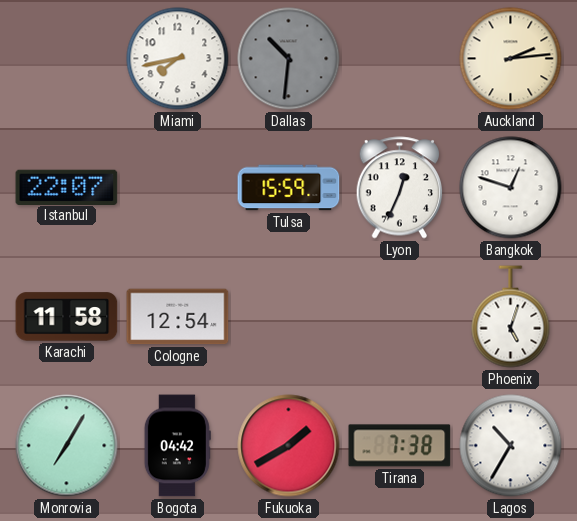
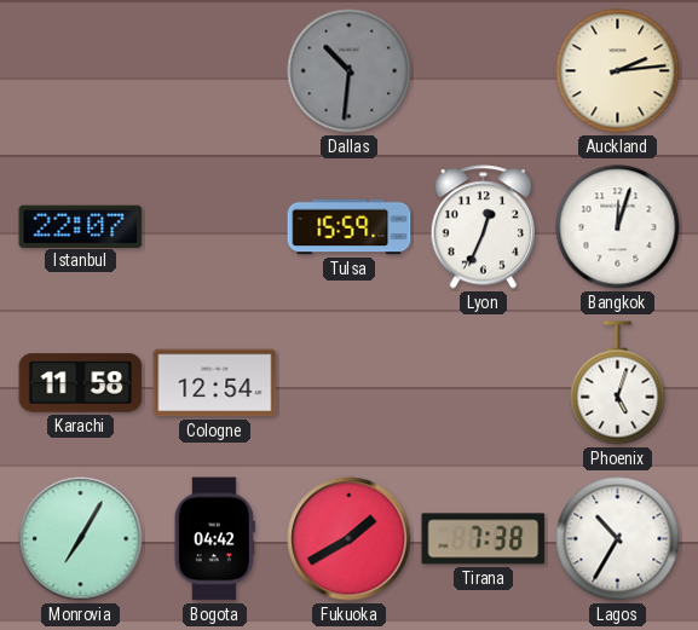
Miami: 7:43 -> none
Bangkok: 12:48 -> 12:03
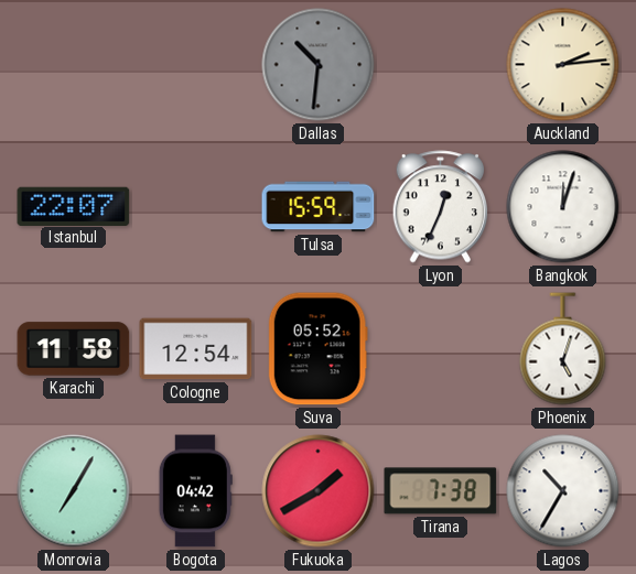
Suva: none -> 05:52
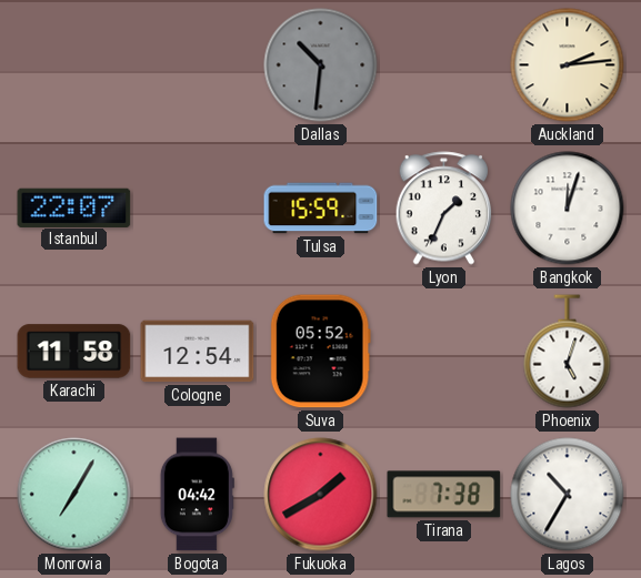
Lyon: 12:34 -> 1:34
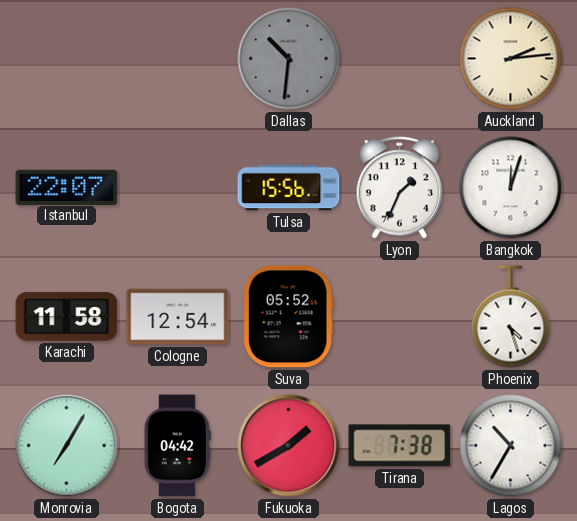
Tulsa: 15:59 -> 15:56
Phoenix: 5:03 -> 4:27
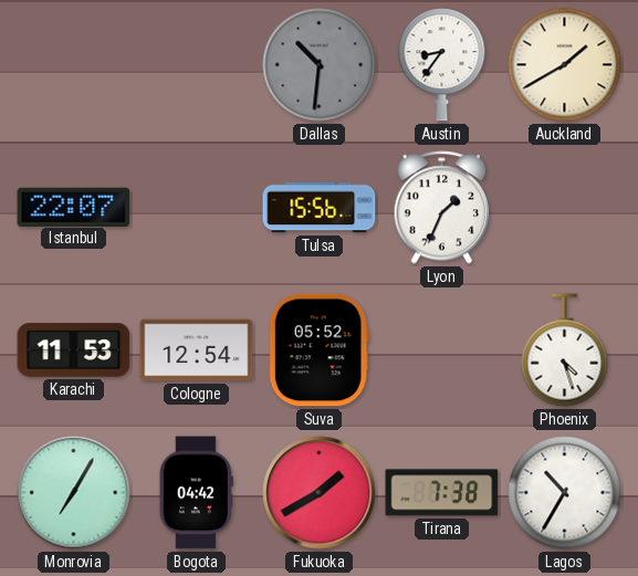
Austin: none -> 8:36
Auckland: 2:14 -> 1:40
Bangkok: 12:03 -> none
Karachi: 11:58 -> 11:53
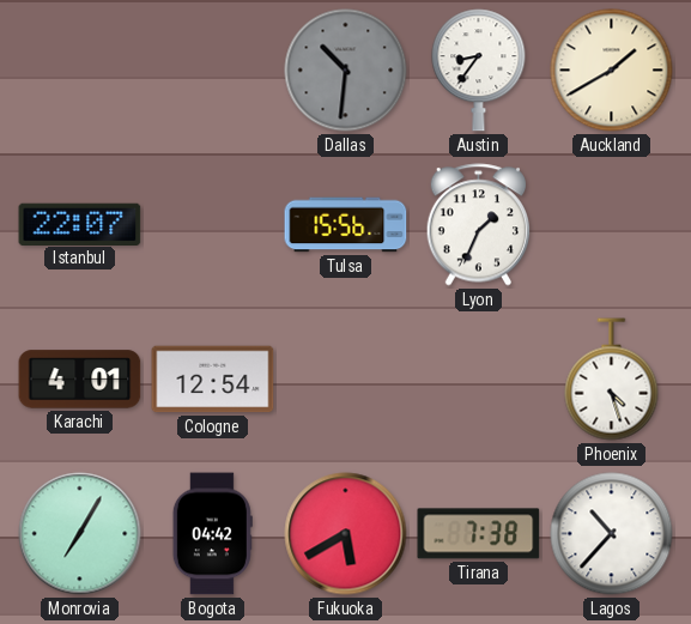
Karachi: 11:53 -> 4:01
Suva: 05:52 -> none
Fukuoka: 1:40 -> 5:40
Lagos: 10:35 -> 10:37
